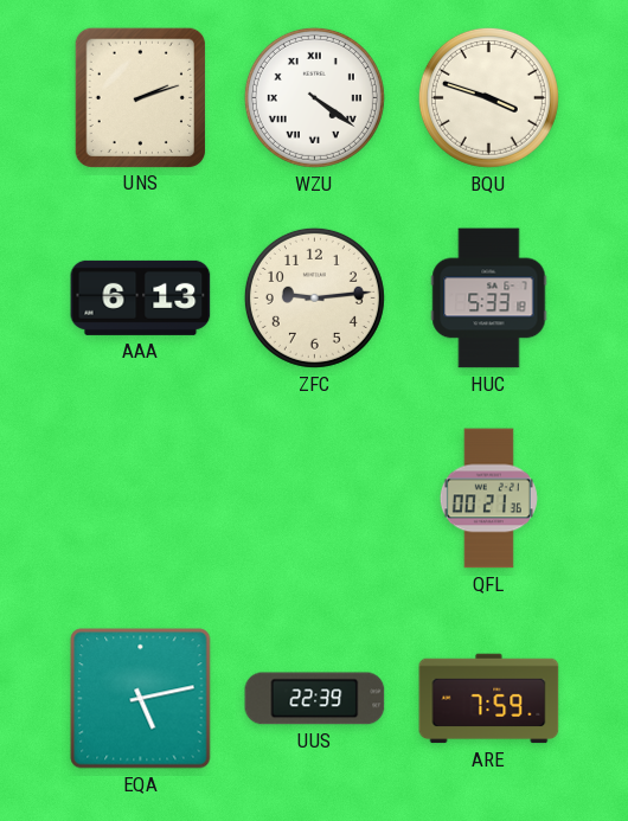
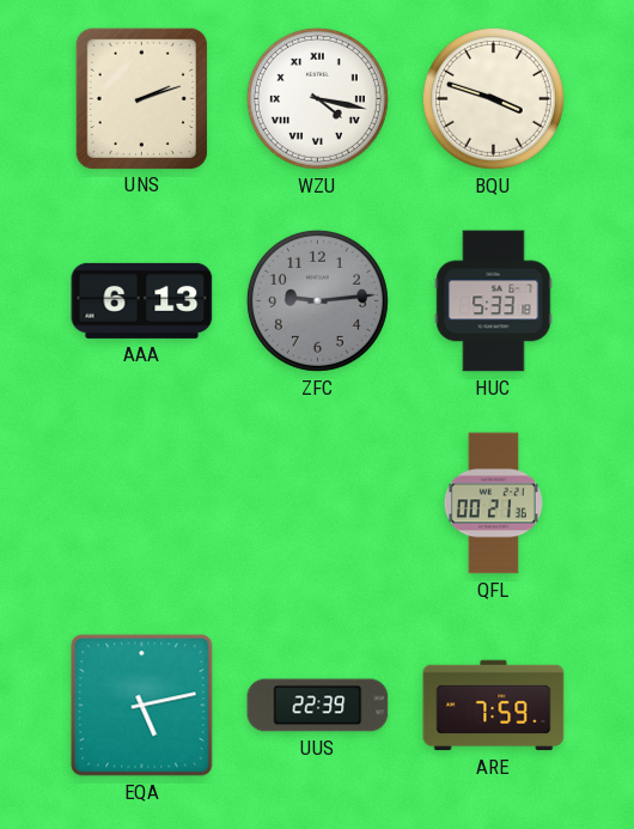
WZU: 4:21 -> 4:17
ZFC dial: cream -> grey
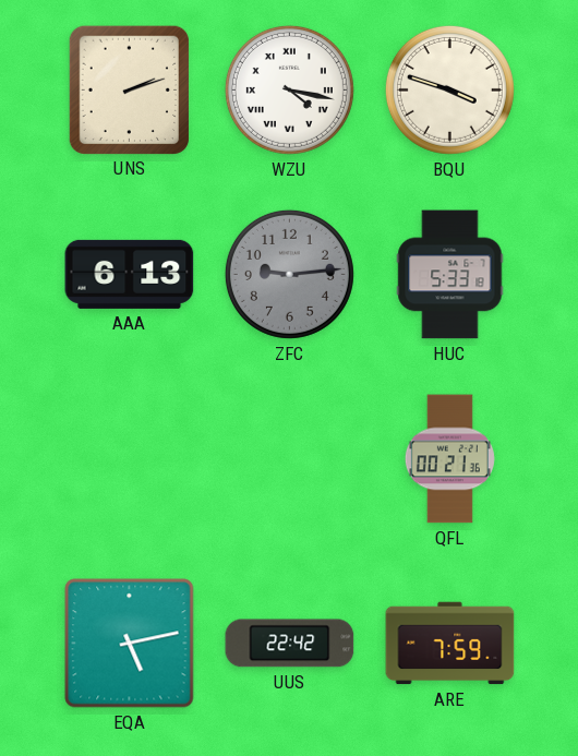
UUS: 22:39 -> 22:42
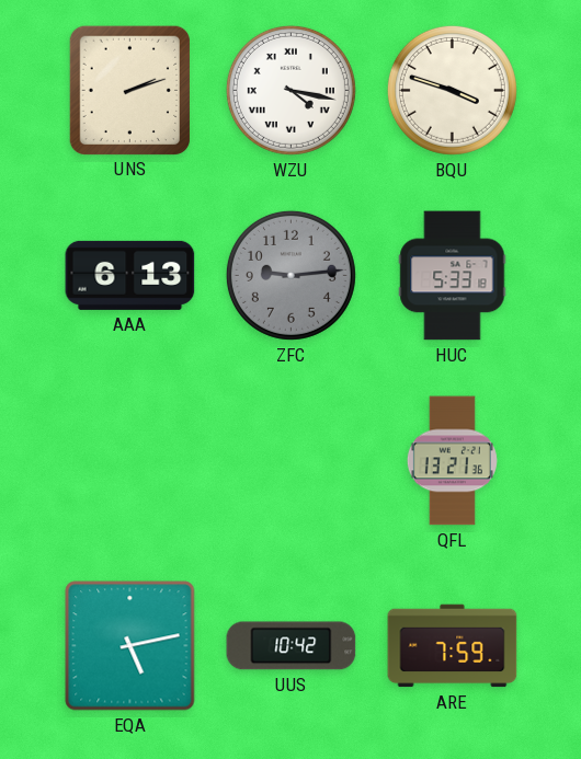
QFL: 00:21 -> 13:21
UUS: 22:42 -> 10:42
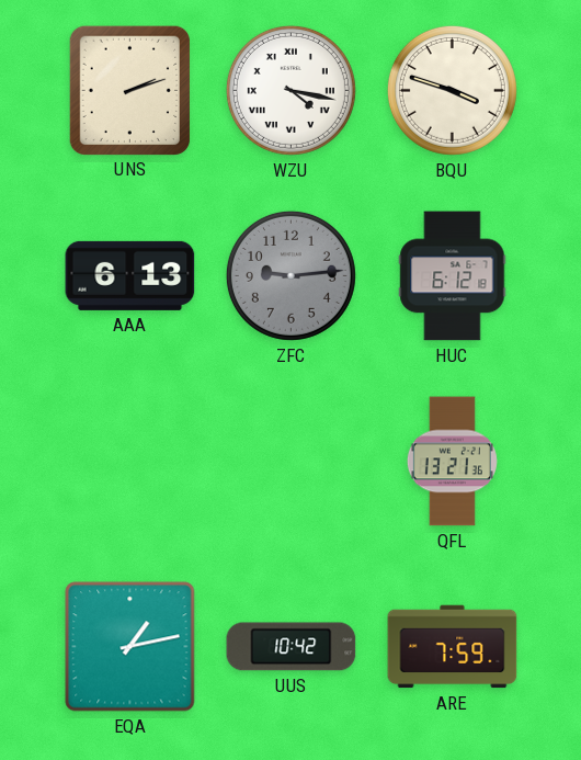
HUC: 5:33 -> 6:12
EQA: 5:13 -> 1:13
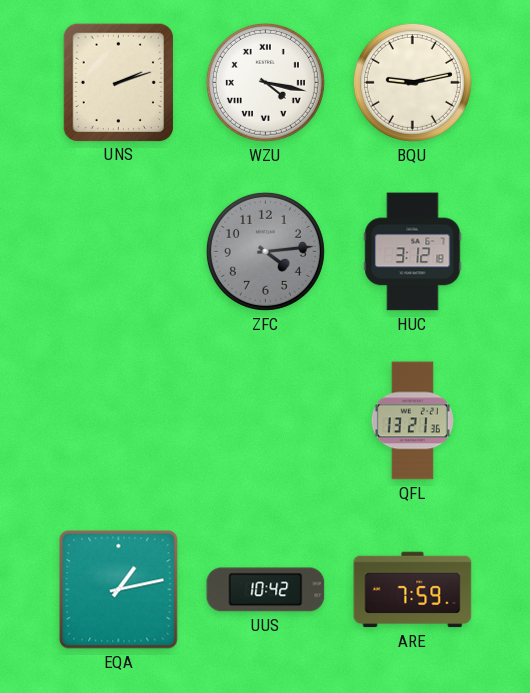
BQU: 3:48 -> 9:13
AAA: 6:13 -> none
ZFC: 9:14 -> 4:14
HUC: 6:12 -> 3:12
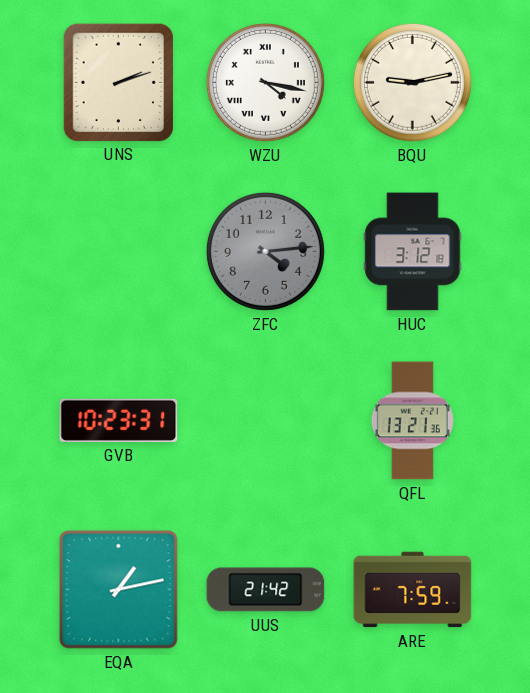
GVB: none -> 10:23
UUS: 10:42 -> 21:42
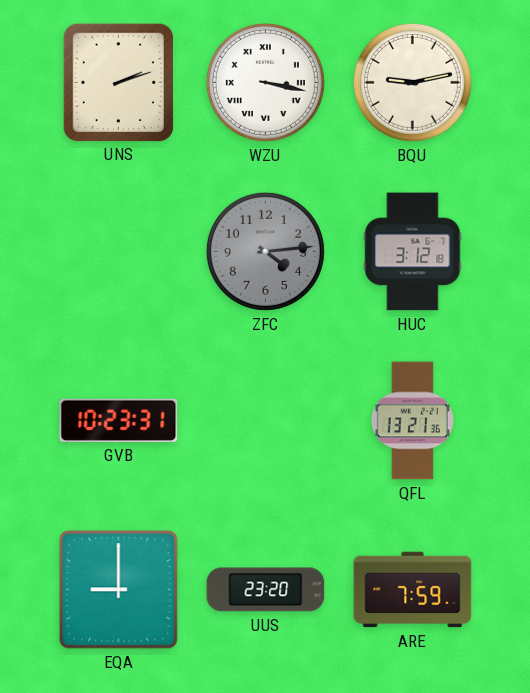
WZU: 4:17 -> 3:17
EQA: 1:13 -> 9:00
UUS: 21:42 -> 23:20
